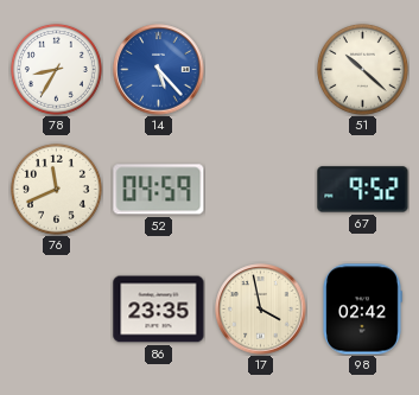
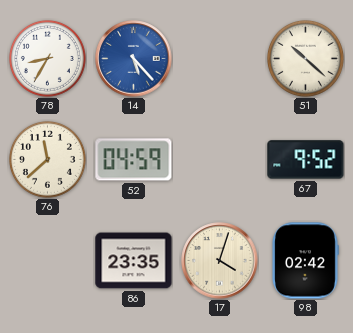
76: 11:41 -> 11:38
17: 3:58 -> 4:03
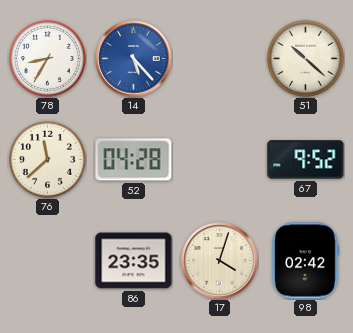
52: 04:59 -> 04:28
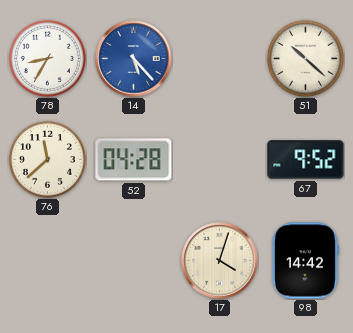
86: 23:35 -> none
98: 02:42 -> 14:42
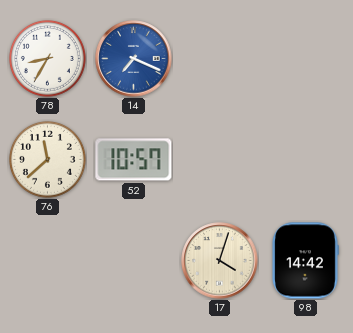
14: 5:23 -> 7:19
51: 10:22 -> none
52: 04:28 -> 10:57
67: 9:52 -> none
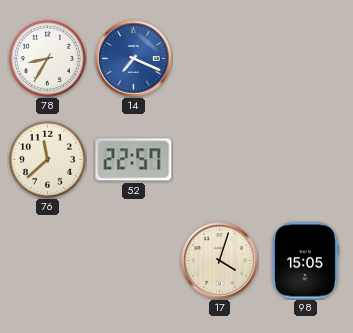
52: 10:57 -> 22:57
98: 14:42 -> 15:05
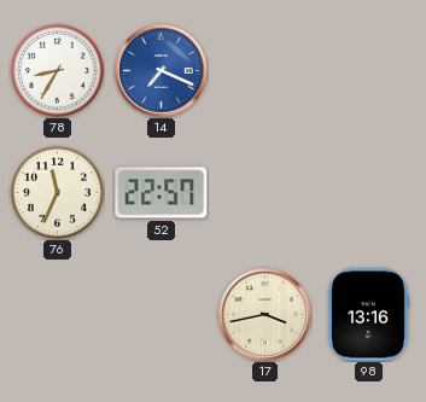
76: 11:38 -> 11:34
17: 4:03 -> 3:43
98: 15:05 -> 13:16
